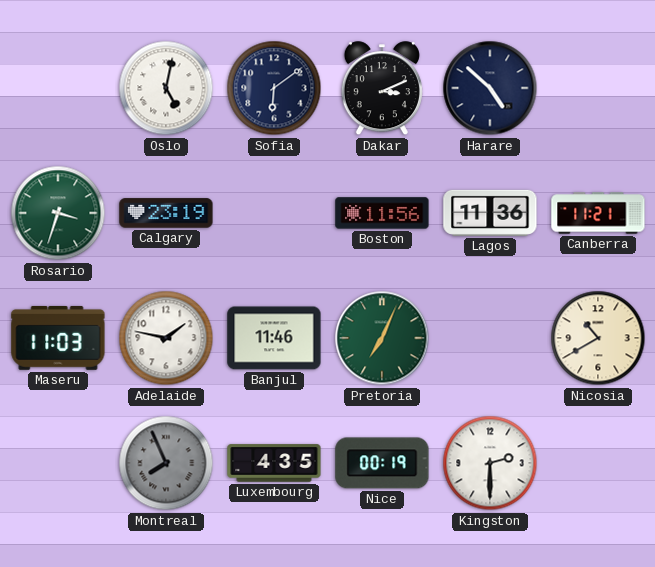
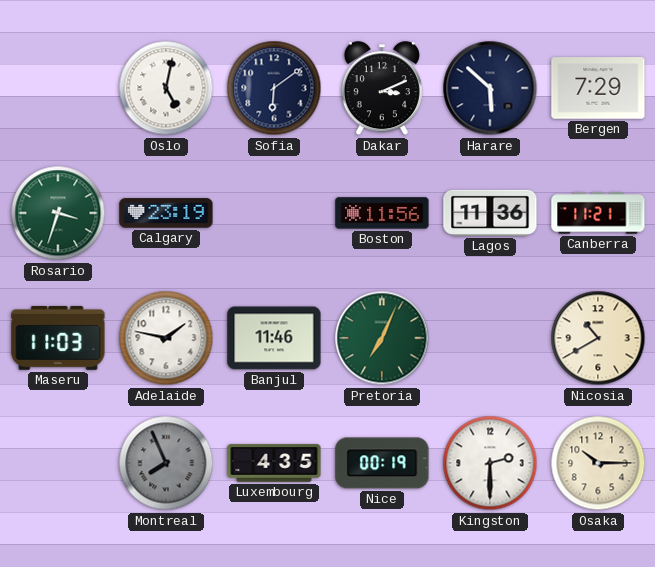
Harare: 4:52 -> 5:52
Bergen: none -> 7:29
Osaka: none -> 10:15
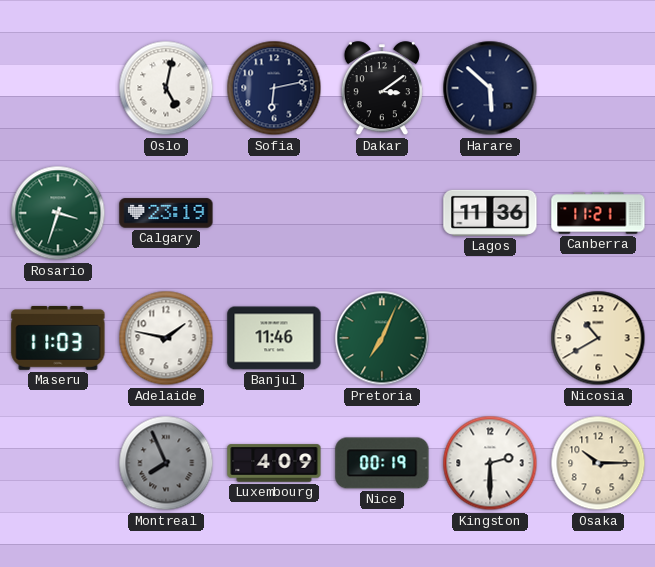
Sofia: 6:09 -> 6:13
Dakar: 3:11 -> 3:09
Bergen: 7:29 -> none
Boston: 11:56 -> none
Luxembourg: 4:35 -> 4:09
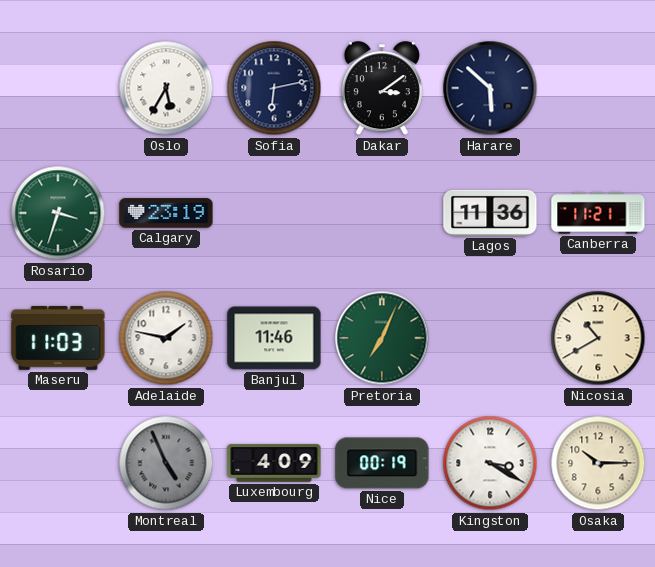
Oslo: 5:02 -> 5:35
Montreal: 7:56 -> 4:56
Kingston: 2:30 -> 3:20
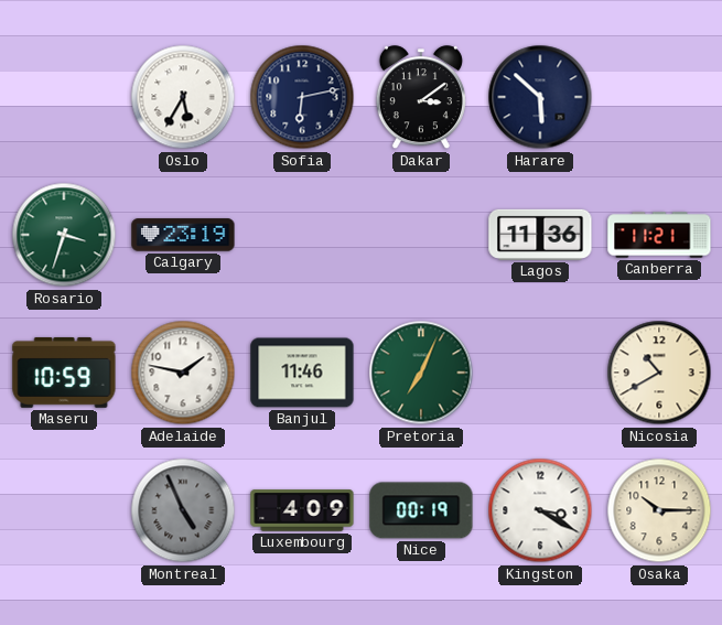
Maseru: 11:03 -> 10:59
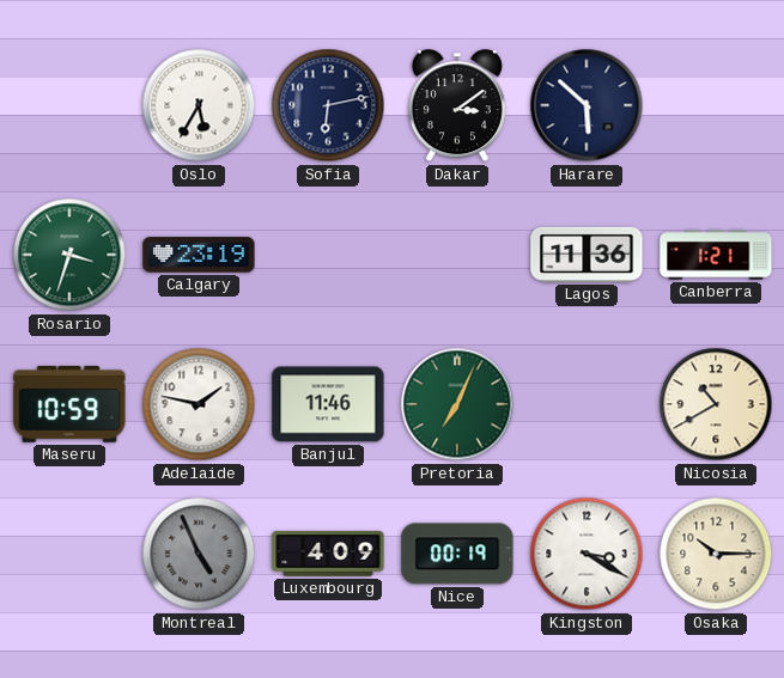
Canberra: 11:21 -> 1:21
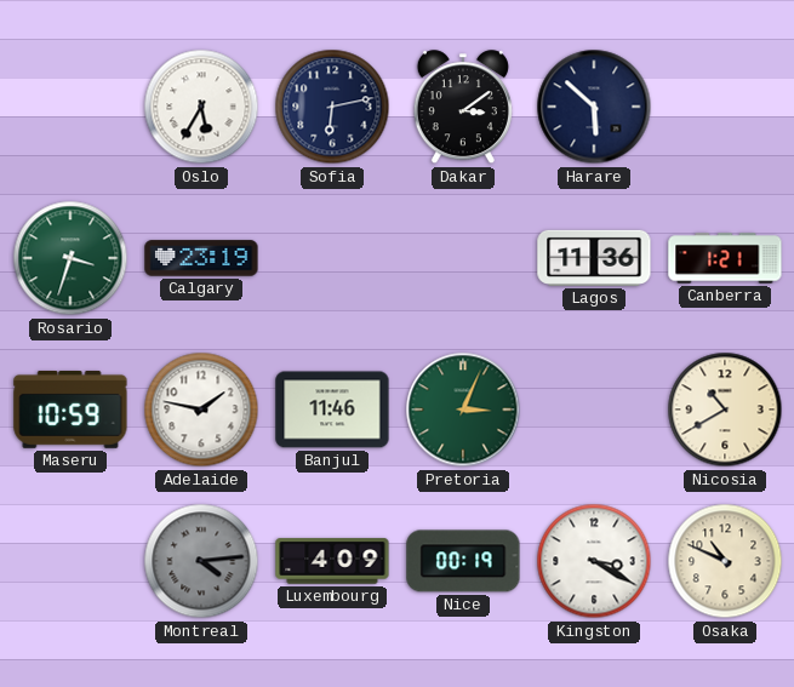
Pretoria: 7:04 -> 3:04
Montreal: 4:56 -> 4:14
Osaka: 10:15 -> 10:49
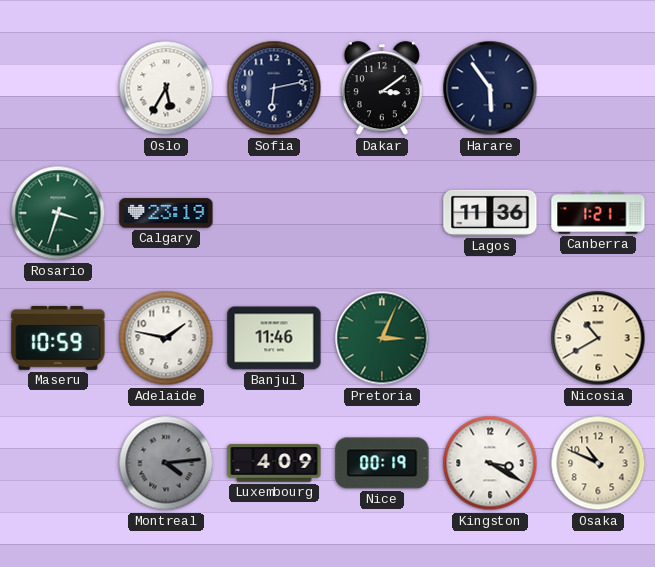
Harare: 5:52 -> 5:54
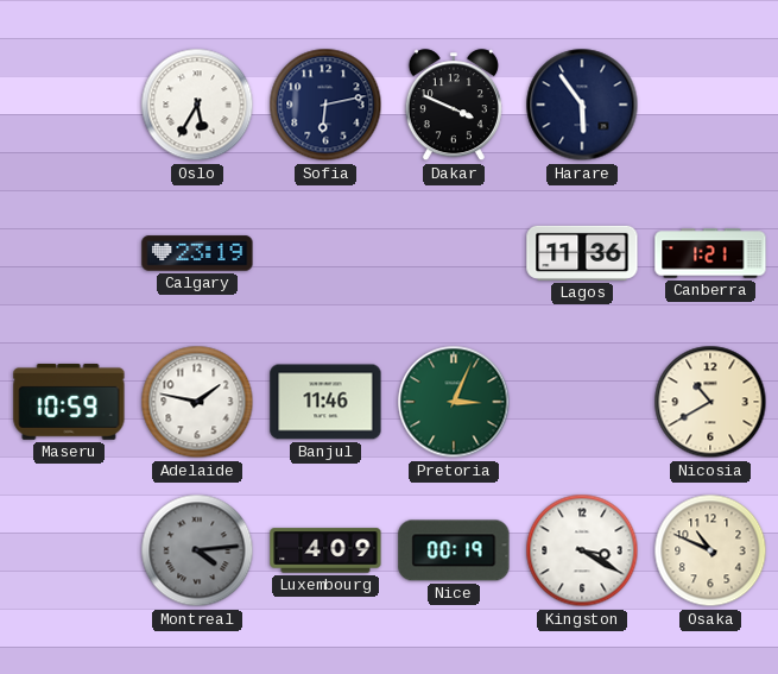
Dakar: 3:09 -> 3:49
Rosario: 3:33 -> none
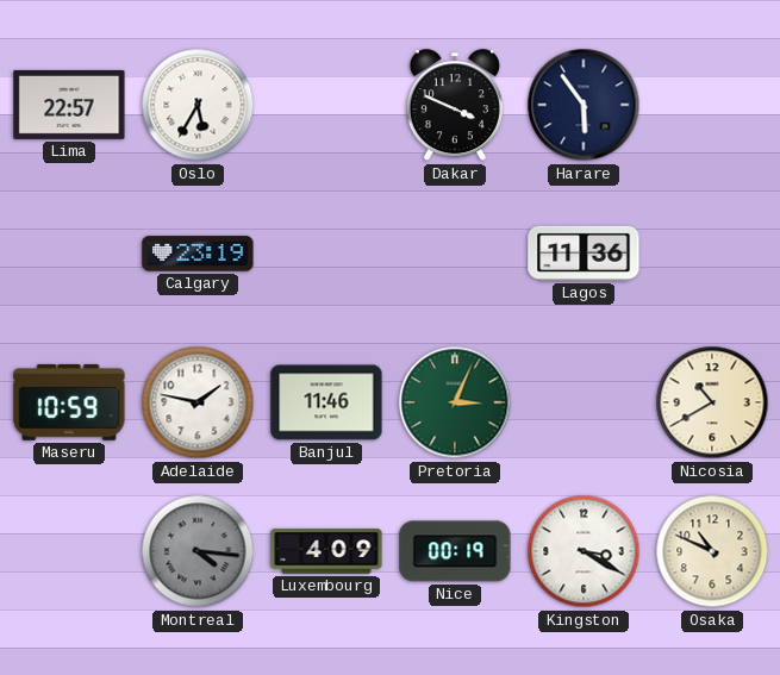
Lima: none -> 22:57
Sofia: 6:13 -> none
Canberra: 1:21 -> none
Montreal: 4:14 -> 4:16
